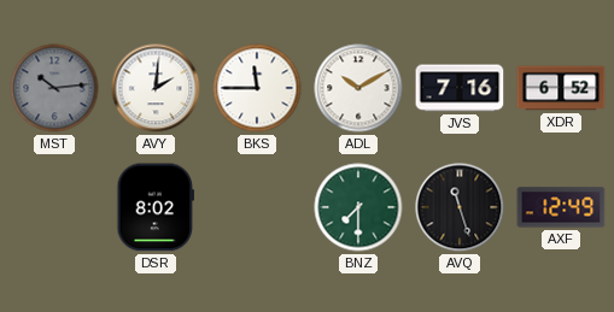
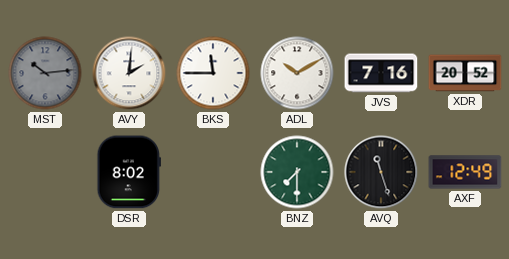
XDR: 6:52 -> 20:52
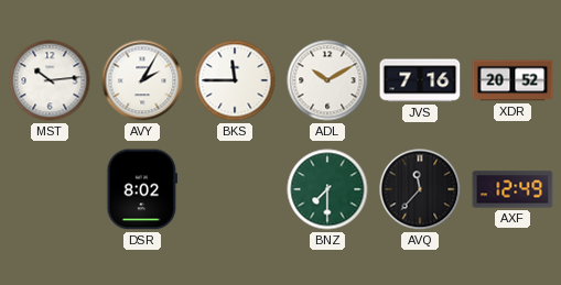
MST dial: grey -> white
AVY: 2:01 -> 2:05
AVQ: 11:27 -> 11:37
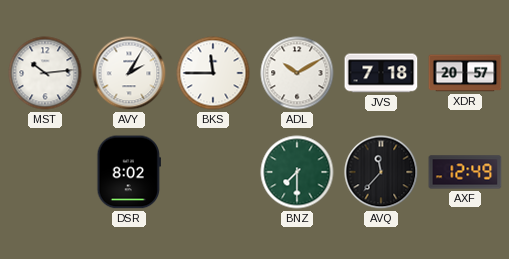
JVS: 7:16 -> 7:18
XDR: 20:52 -> 20:57
